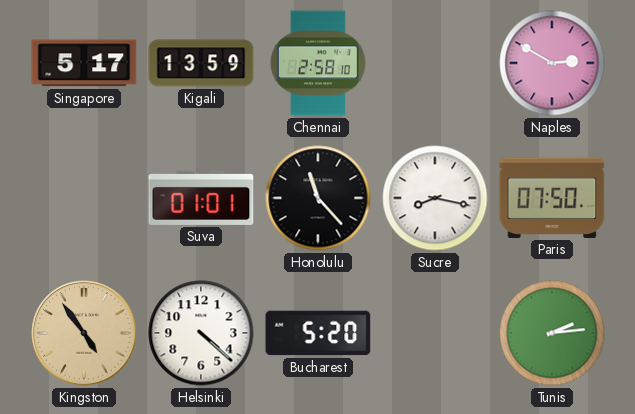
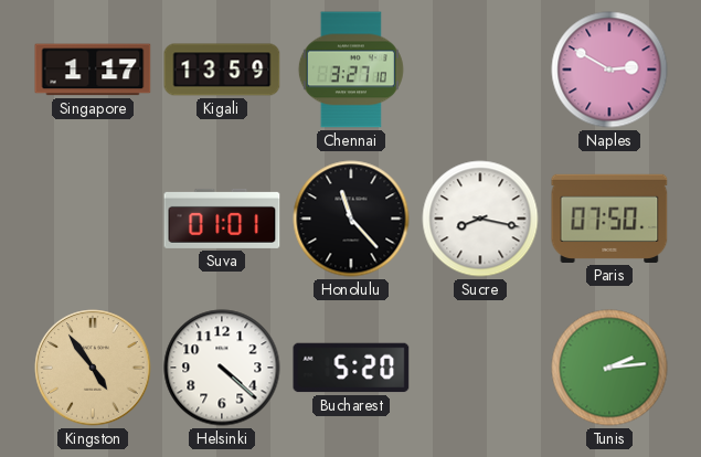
Singapore: 5:17 -> 1:17
Chennai: 2:58 -> 3:27
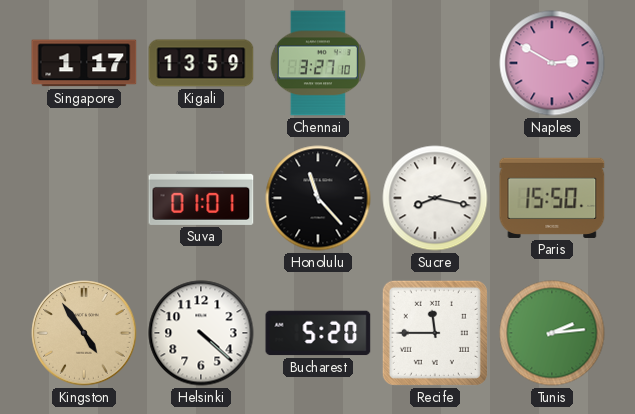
Paris: 07:50 -> 15:50
Recife: none -> 11:45
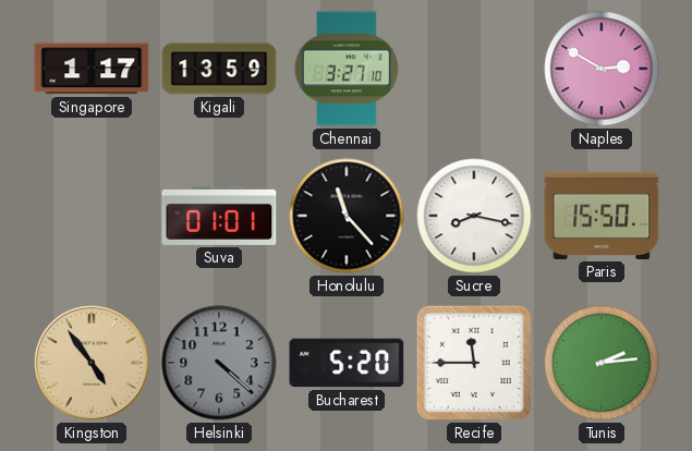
Helsinki dial: white -> grey
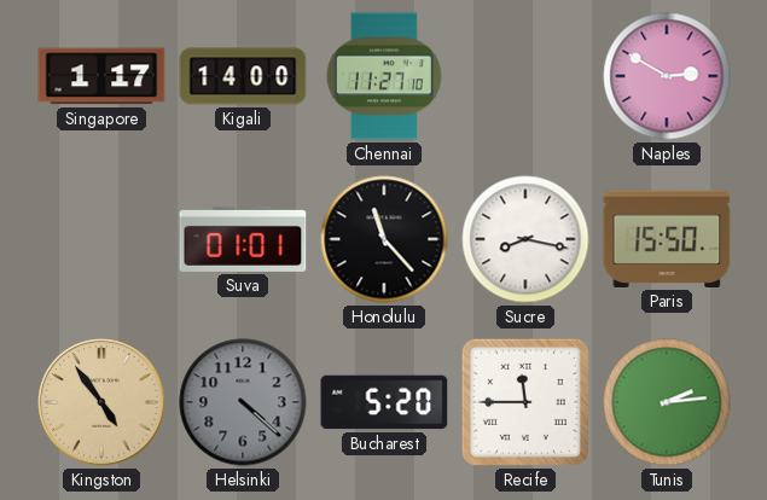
Kigali: 13:59 -> 14:00
Chennai: 3:27 -> 11:27
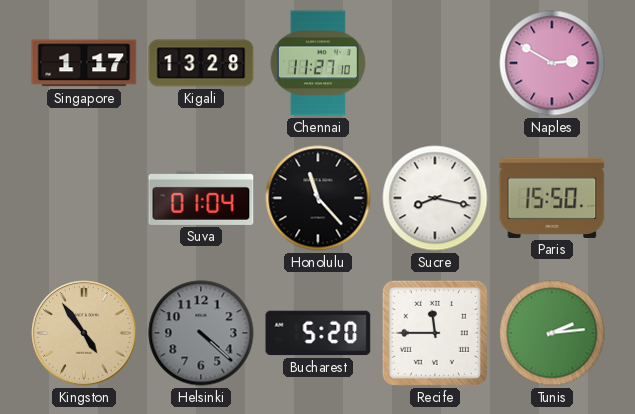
Kigali: 14:00 -> 13:28
Suva: 01:01 -> 01:04
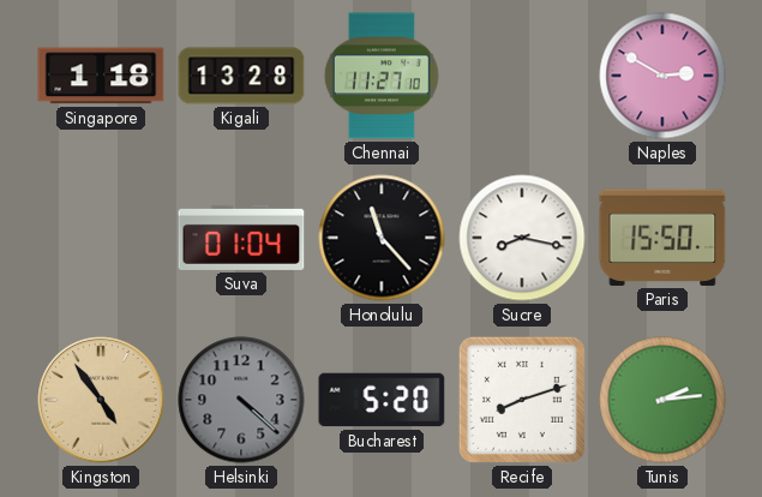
Singapore: 1:17 -> 1:18
Recife: 11:45 -> 8:12
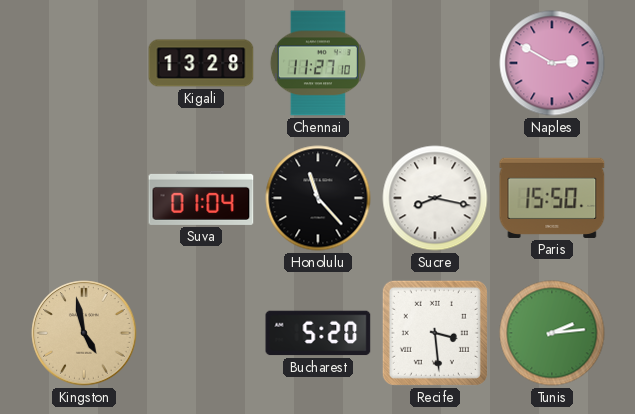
Singapore: 1:18 -> none
Kingston: 4:54 -> 4:58
Helsinki: 4:22 -> none
Recife: 8:12 -> 3:29
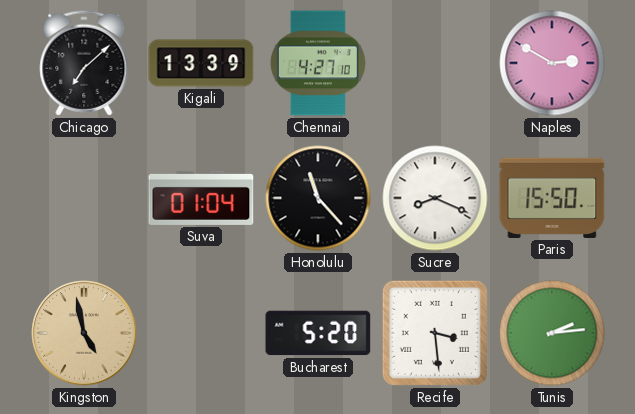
Chicago: none -> 7:08
Kigali: 13:28 -> 13:39
Chennai: 11:27 -> 4:27
Sucre: 8:17 -> 8:19
